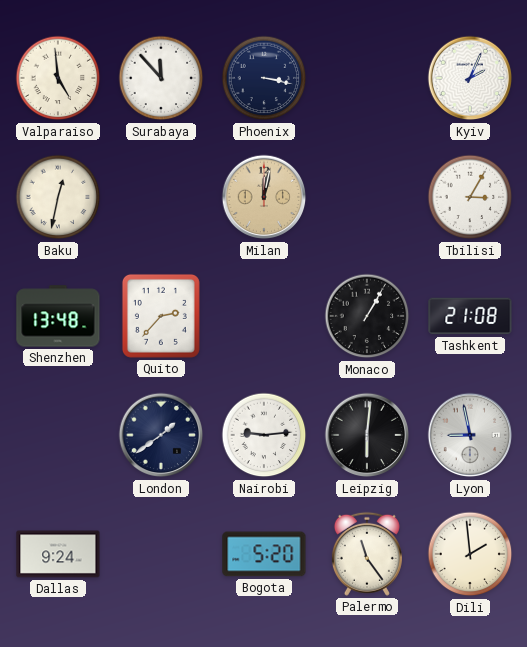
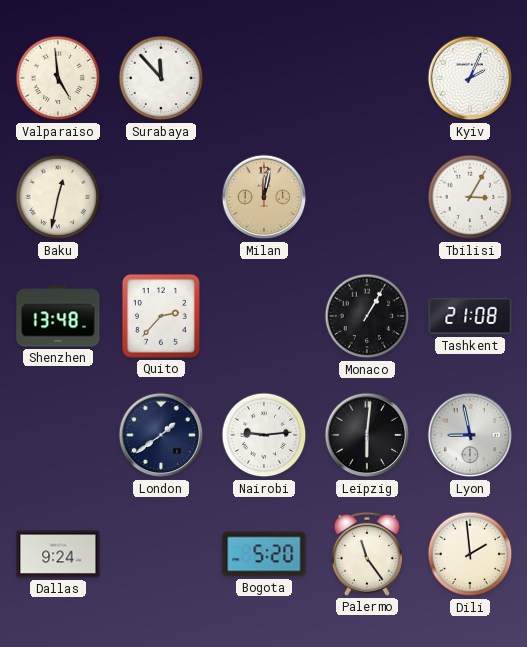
Phoenix: 3:17 -> none
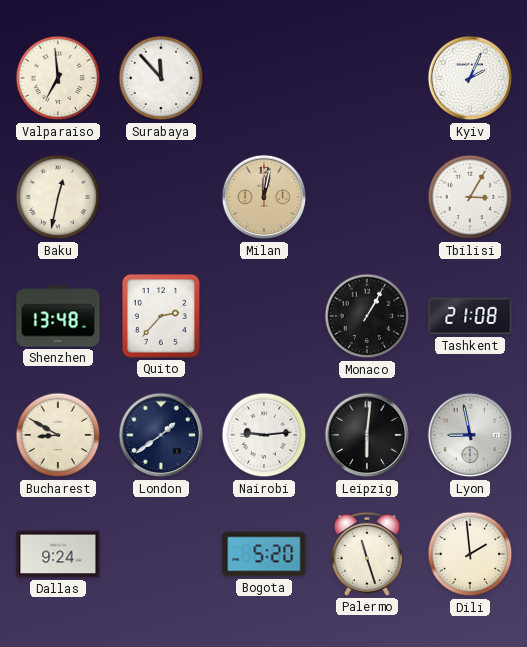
Valparaiso: 4:59 -> 6:59
Bucharest: none -> 8:50
Palermo: 11:24 -> 11:27
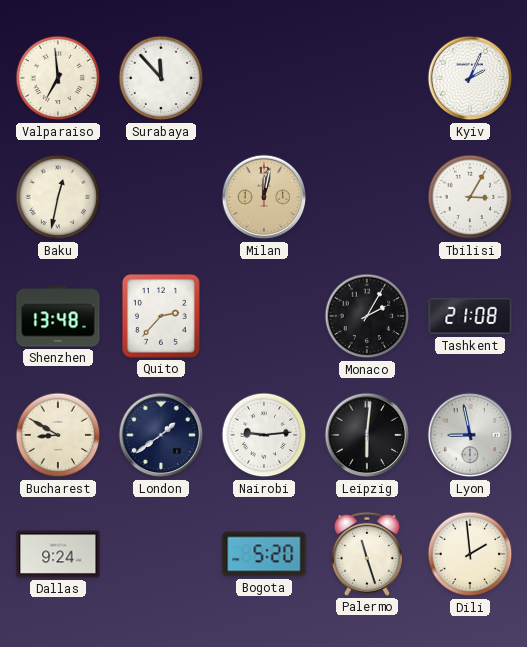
Monaco: 1:05 -> 2:05
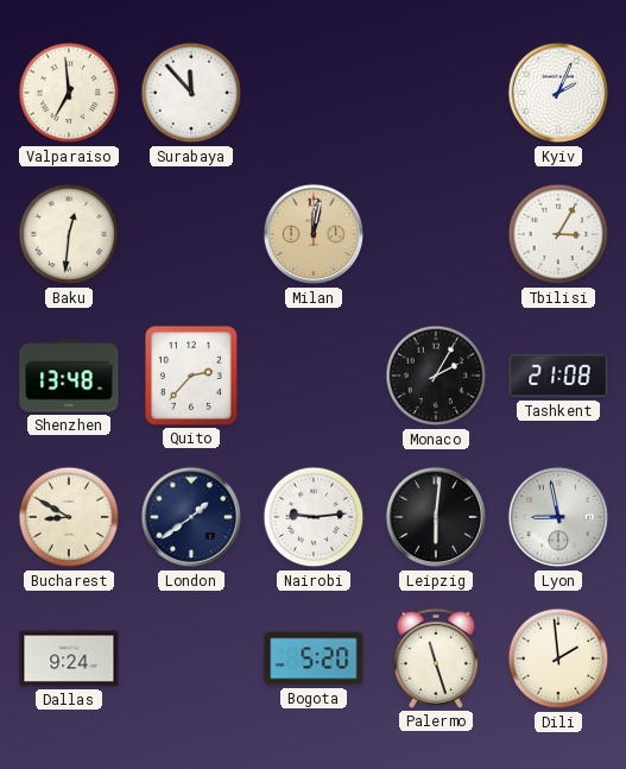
Baku: 12:32 -> 12:31
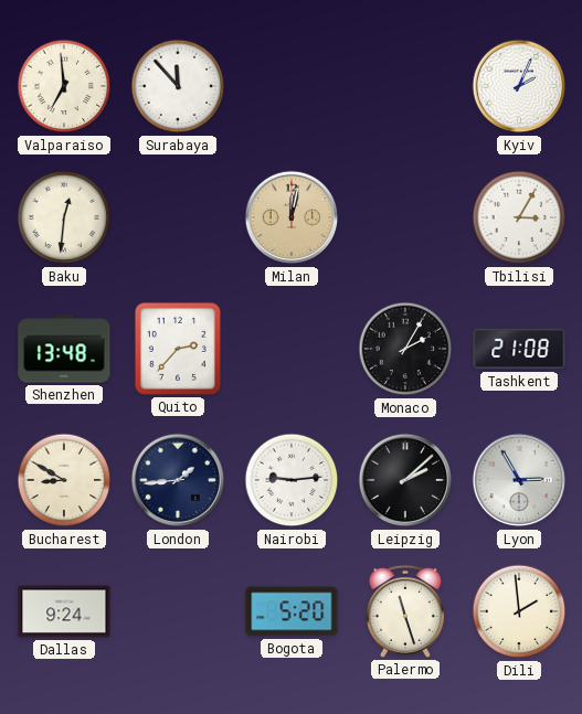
London: 1:39 -> 1:44
Leipzig: 6:01 -> 2:08
Lyon: 8:58 -> 2:55
